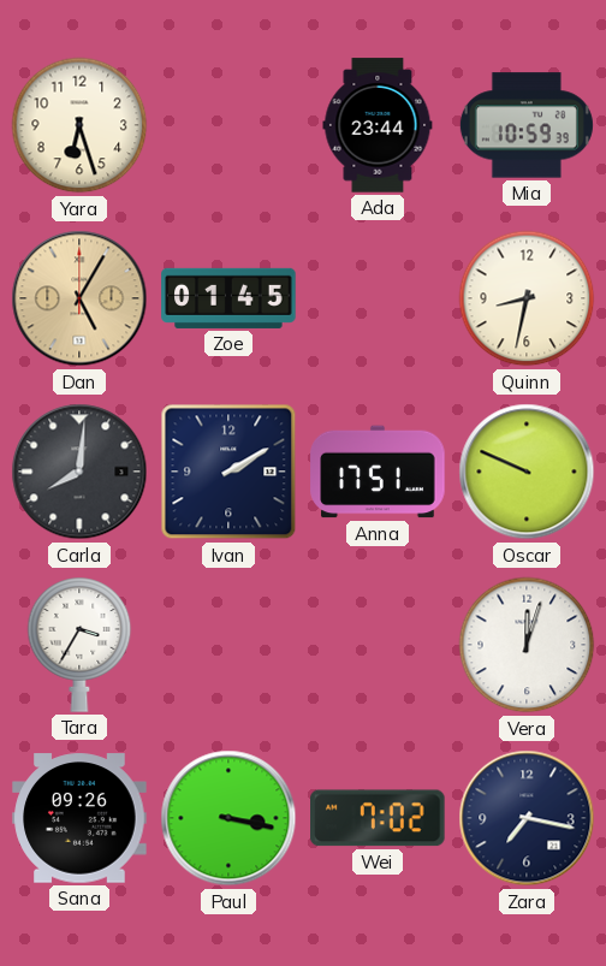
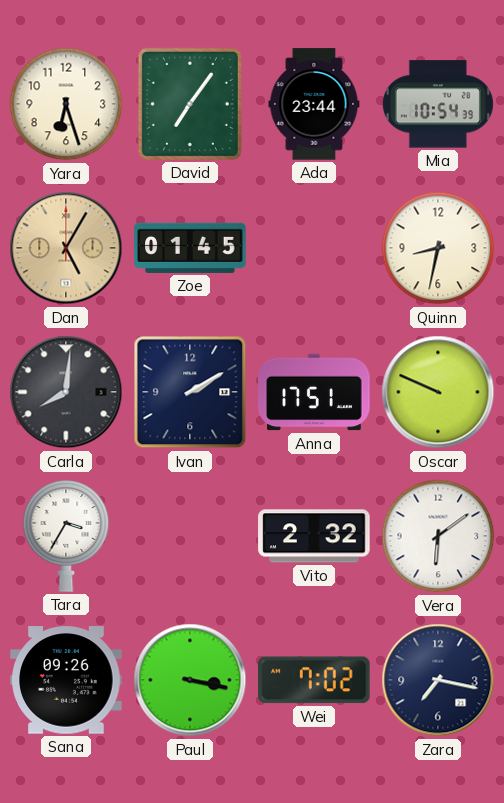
David: none -> 7:06
Mia: 10:59 -> 10:54
Vito: none -> 2:32
Vera: 12:03 -> 6:09
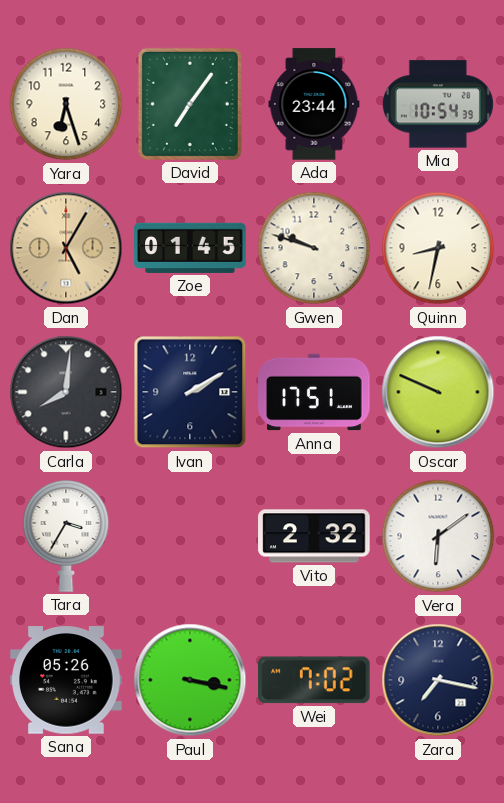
Gwen: none -> 9:48
Sana: 09:26 -> 05:26
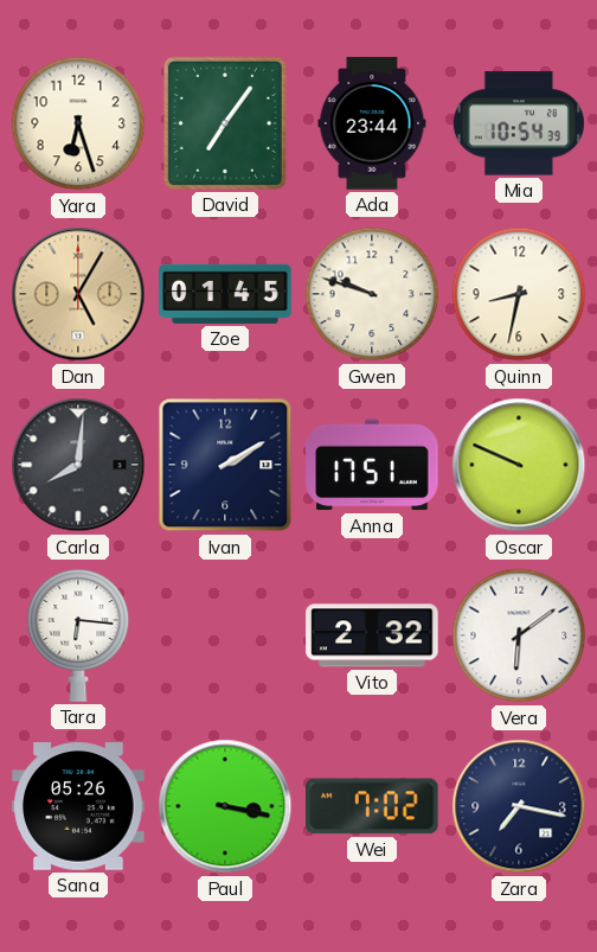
Tara: 3:35 -> 6:16
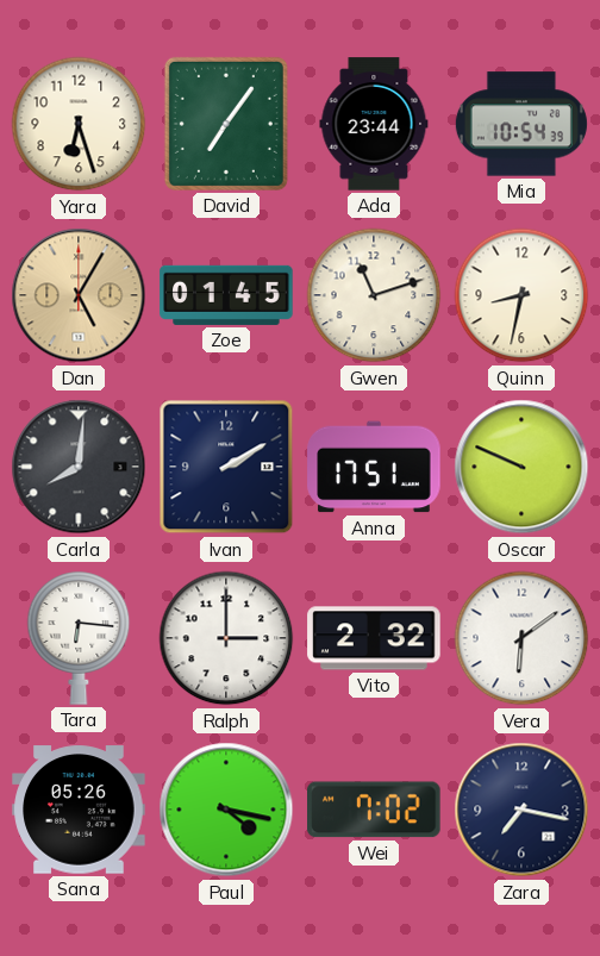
Gwen: 9:48 -> 11:12
Ralph: none -> 3:00
Paul: 3:17 -> 4:17
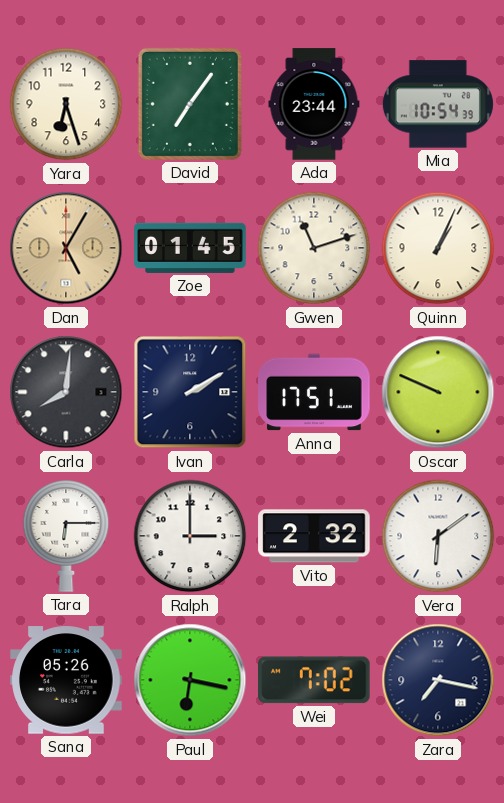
Quinn: 8:32 -> 1:04
Tara: 6:16 -> 6:15
Paul: 4:17 -> 6:17
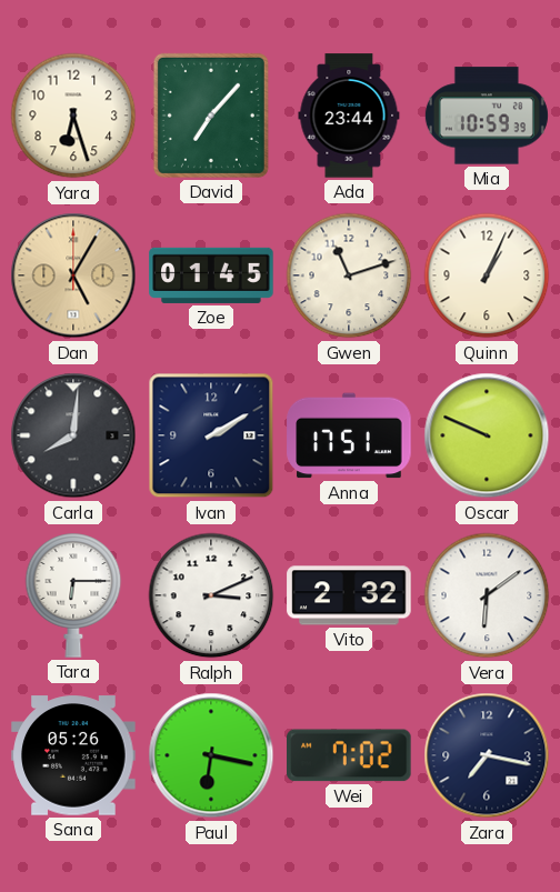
David: 7:06 -> 7:07
Mia: 10:54 -> 10:59
Ralph: 3:00 -> 3:11
